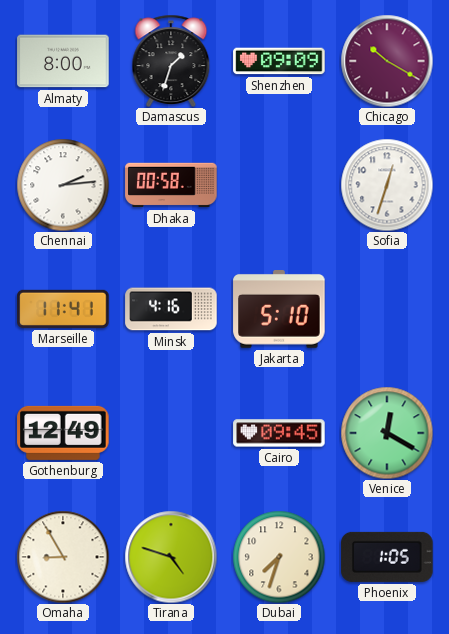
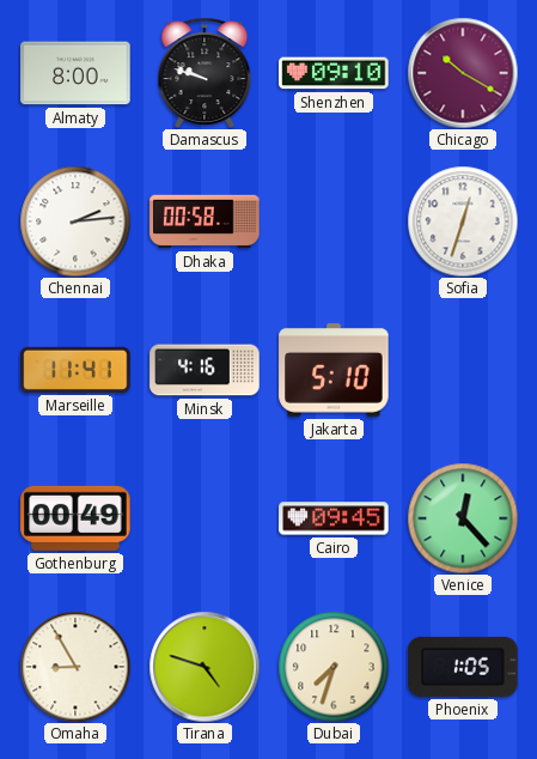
Damascus: 1:33 -> 9:48
Shenzhen: 09:09 -> 09:10
Gothenburg: 12:49 -> 00:49
Venice: 12:20 -> 12:23
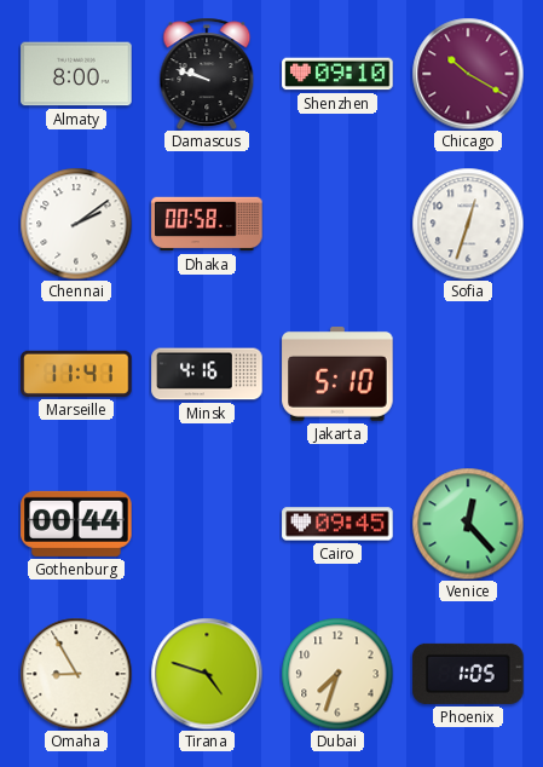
Chennai: 2:14 -> 2:09
Gothenburg: 00:49 -> 00:44
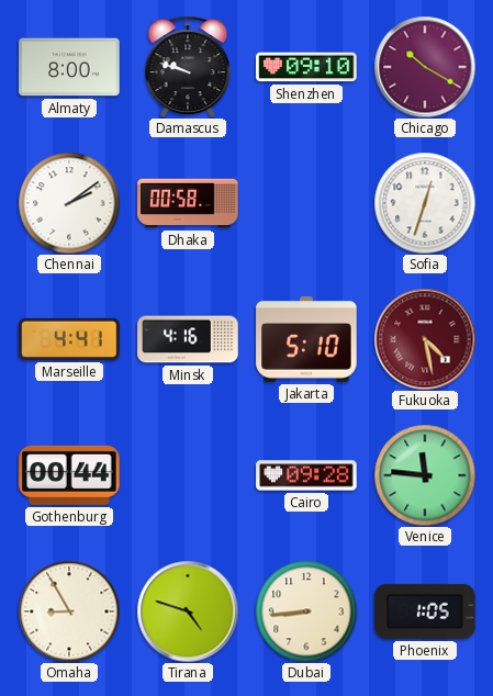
Marseille: 11:41 -> 4:41
Fukuoka: none -> 4:28
Cairo: 09:45 -> 09:28
Venice: 12:23 -> 11:46
Dubai: 7:33 -> 8:44
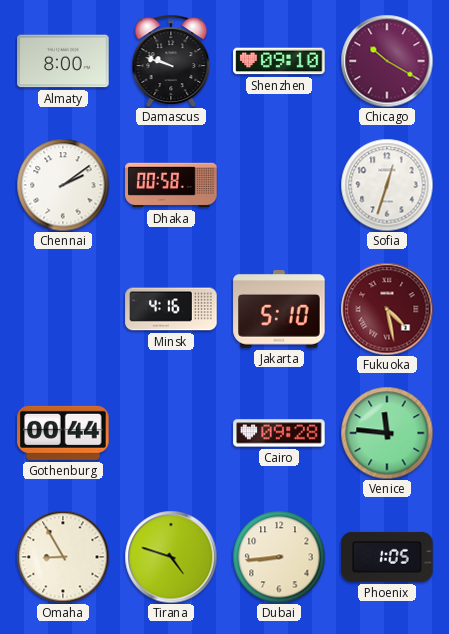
Marseille: 4:41 -> none
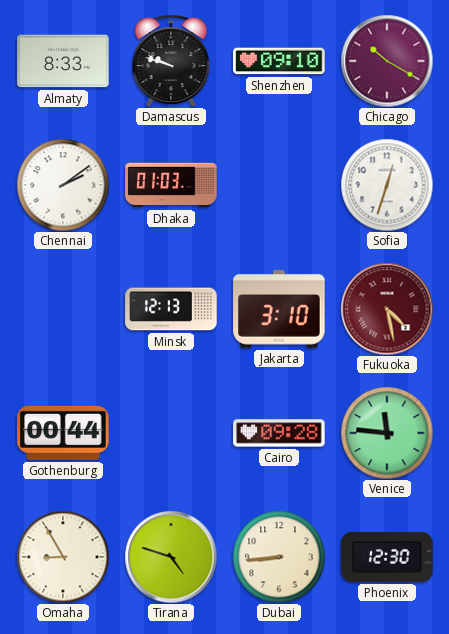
Almaty: 8:00 -> 8:33
Dhaka: 00:58 -> 01:03
Minsk: 4:16 -> 12:13
Jakarta: 5:10 -> 3:10
Phoenix: 1:05 -> 12:30
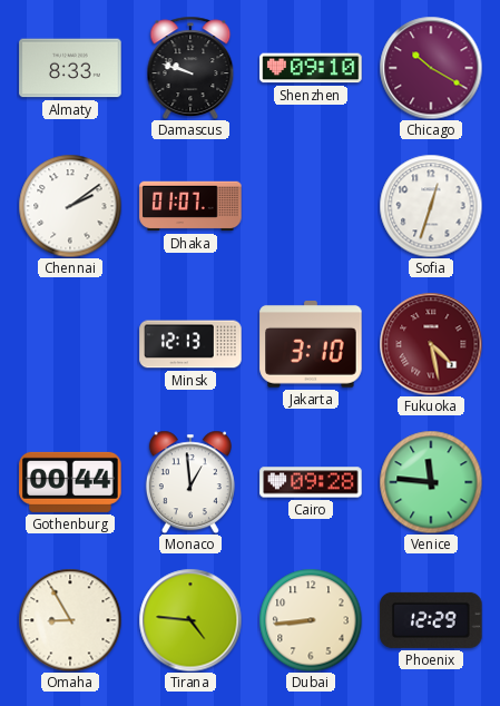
Dhaka: 01:03 -> 01:07
Monaco: none -> 12:59
Tirana: 4:48 -> 4:46
Phoenix: 12:30 -> 12:29
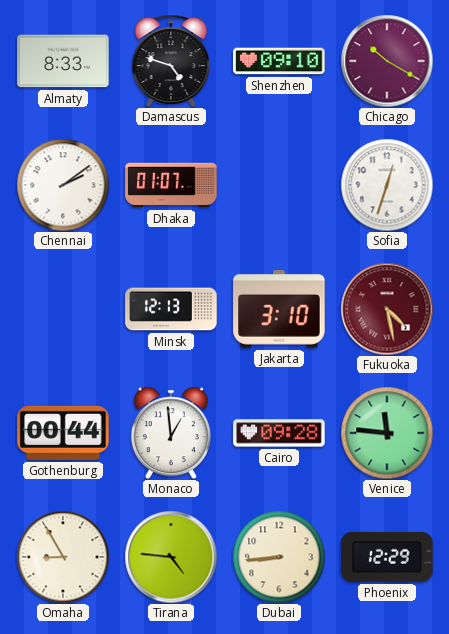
Damascus: 9:48 -> 4:48
